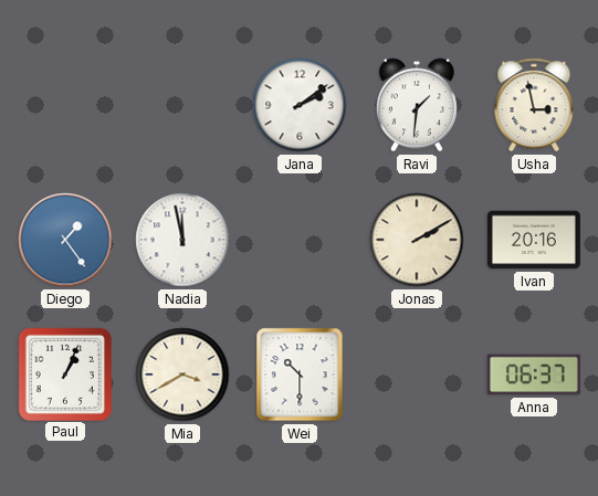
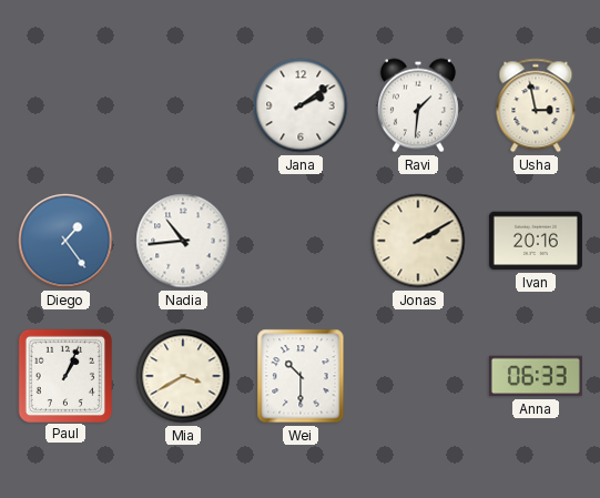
Nadia: 11:58 -> 10:44
Anna: 06:37 -> 06:33
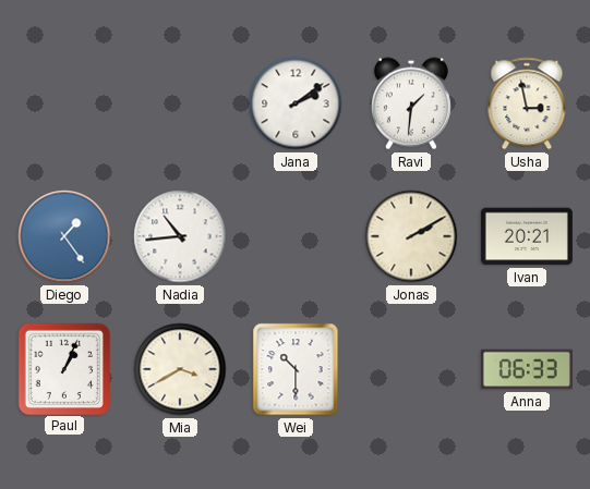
Ivan: 20:16 -> 20:21
